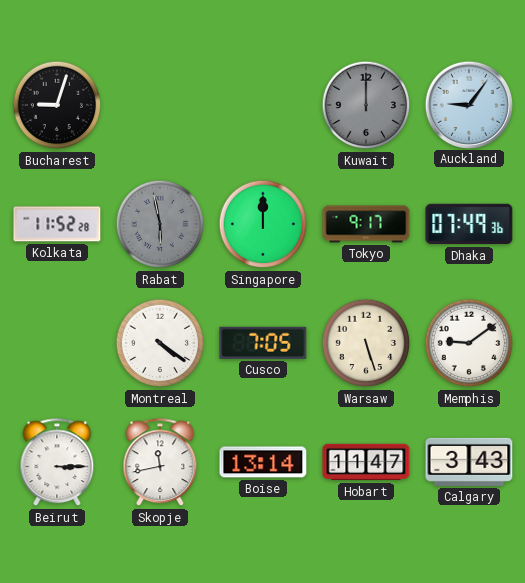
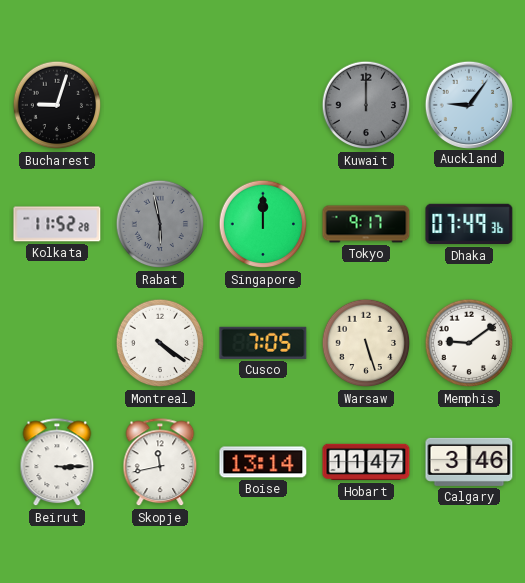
Calgary: 3:43 -> 3:46
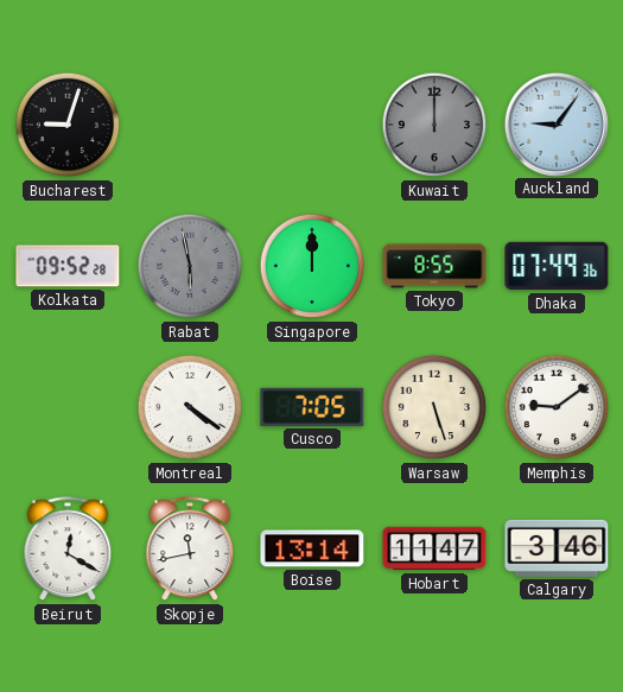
Kolkata: 11:52 -> 09:52
Tokyo: 9:17 -> 8:55
Beirut: 3:15 -> 12:20
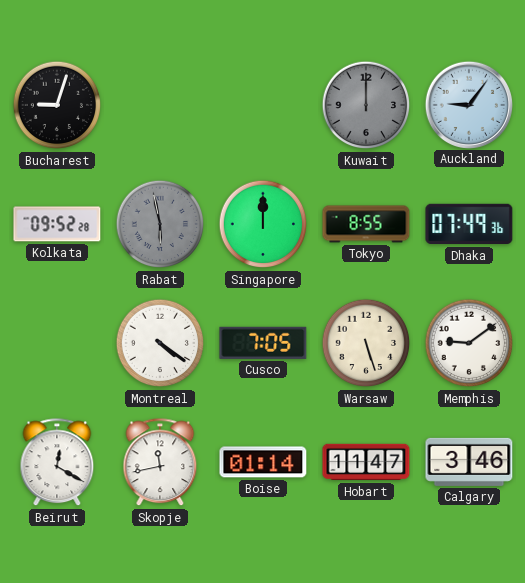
Boise: 13:14 -> 01:14
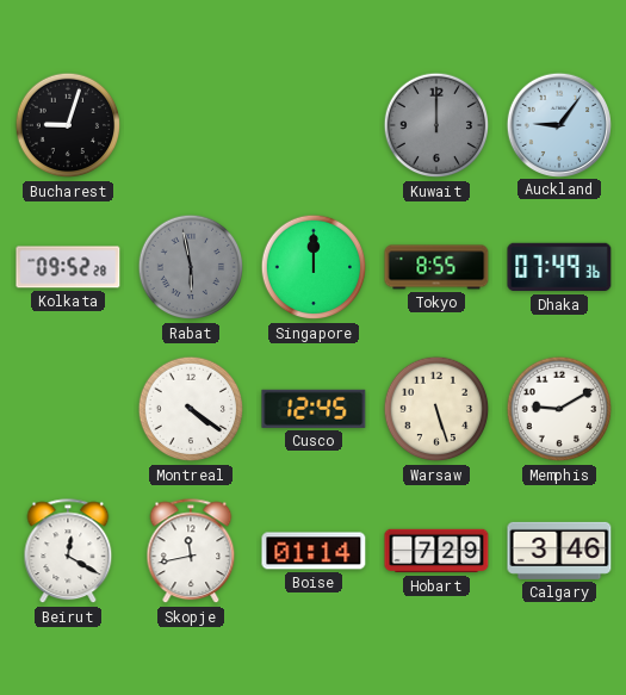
Cusco: 7:05 -> 12:45
Memphis: 9:09 -> 9:10
Hobart: 11:47 -> 7:29
